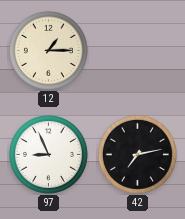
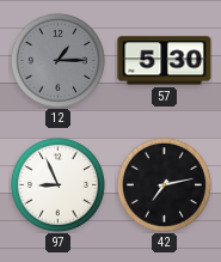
12 dial: cream -> grey
57: none -> 5:30
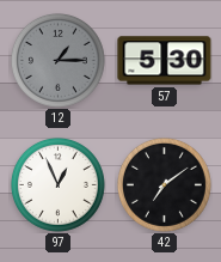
97: 8:56 -> 12:56
42: 7:13 -> 7:09
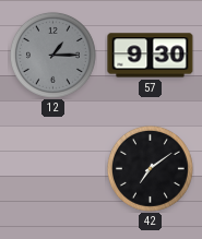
57: 5:30 -> 9:30
97: 12:56 -> none
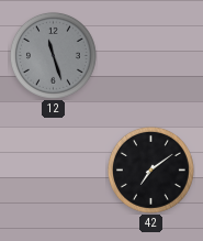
12: 1:15 -> 11:27
57: 9:30 -> none
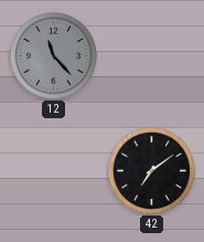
12: 11:27 -> 11:23
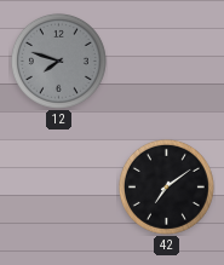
12: 11:23 -> 7:48
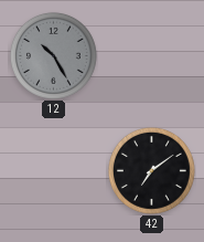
12: 7:48 -> 10:25
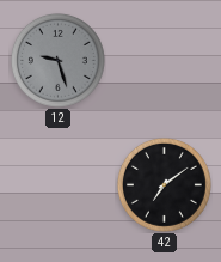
12: 10:25 -> 9:27
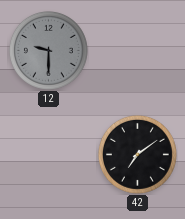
12: 9:27 -> 9:30
